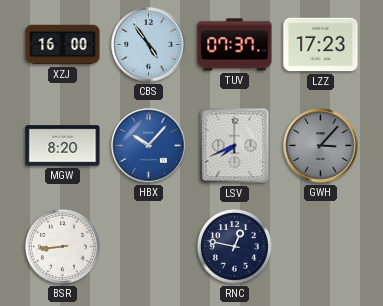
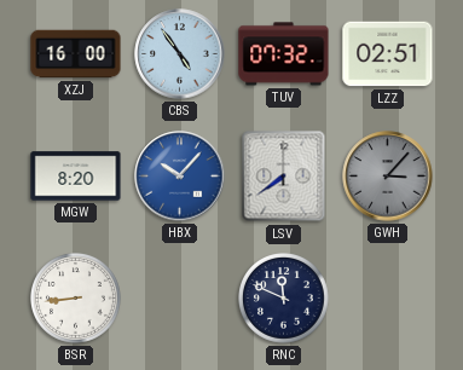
TUV: 07:37 -> 07:32
LZZ: 17:23 -> 02:51
LSV: 7:41 -> 7:39
RNC: 12:47 -> 11:49
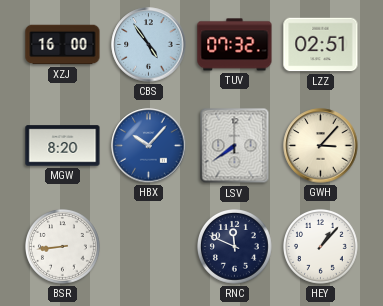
GWH dial: grey -> cream
HEY: none -> 1:07
